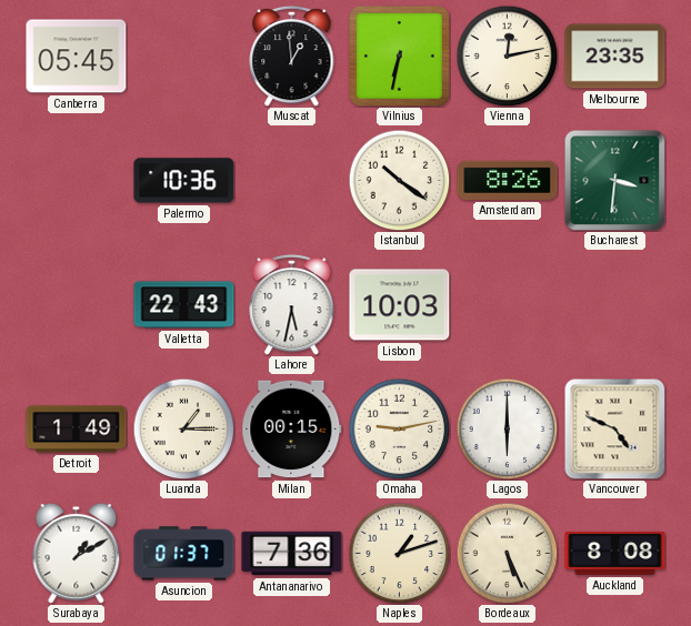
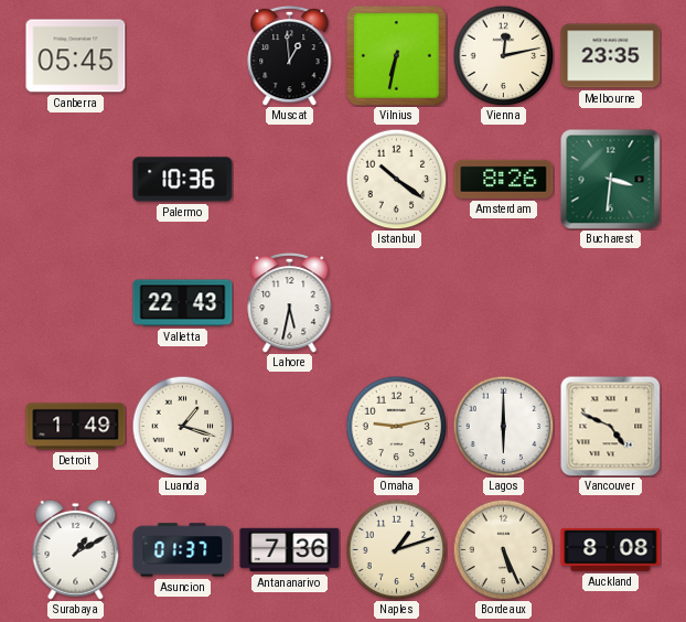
Lisbon: 10:03 -> none
Luanda: 1:15 -> 1:18
Milan: 00:15 -> none
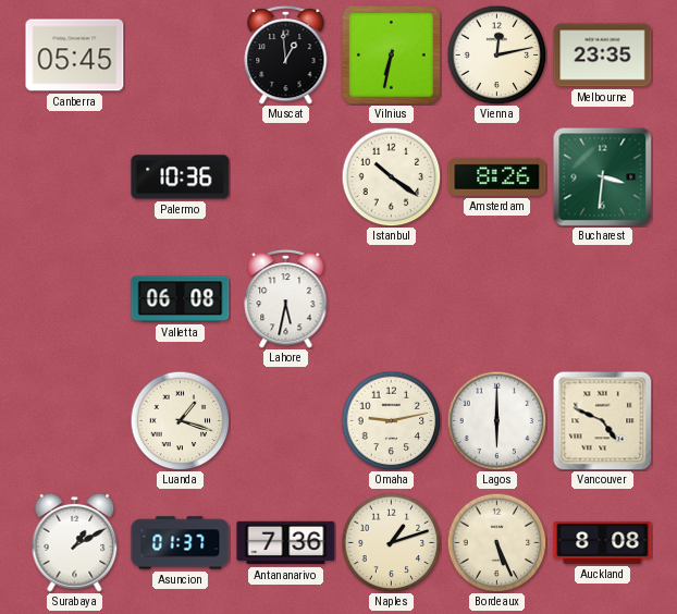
Valletta: 22:43 -> 06:08
Detroit: 1:49 -> none
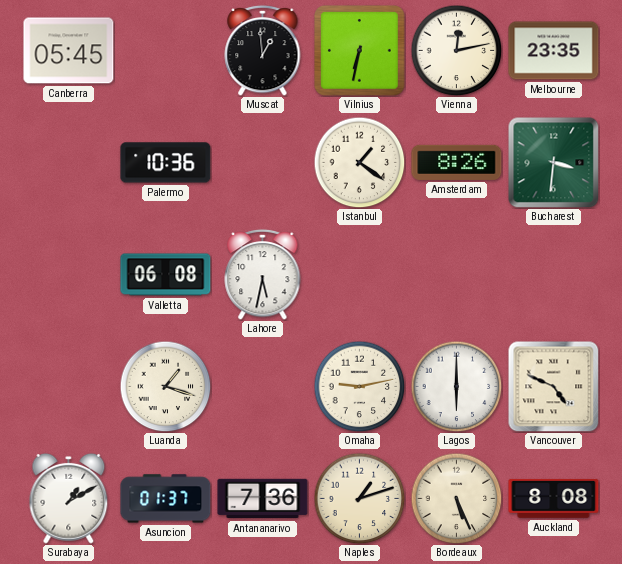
Istanbul: 10:21 -> 1:21
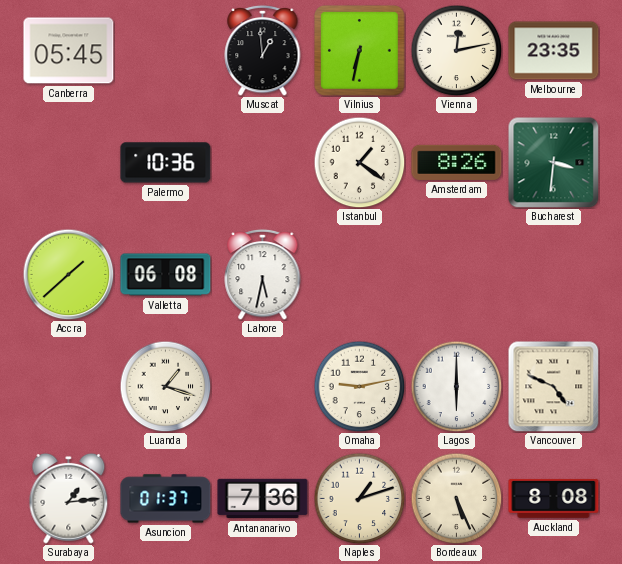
Accra: none -> 1:38
Surabaya: 1:10 -> 1:14
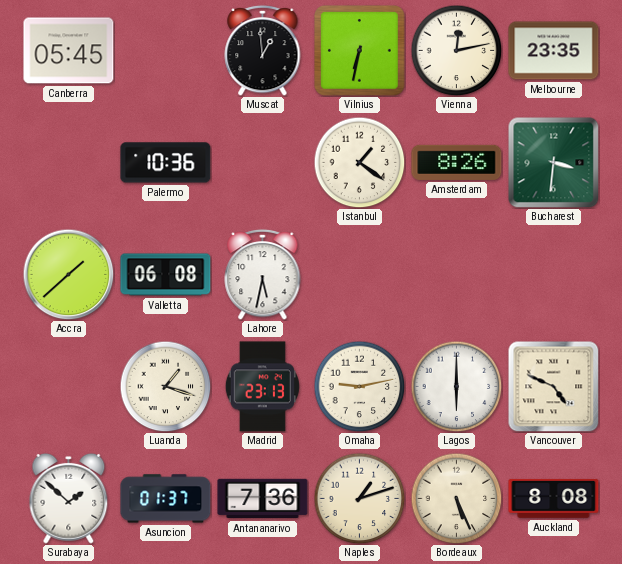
Madrid: none -> 23:13
Surabaya: 1:14 -> 1:52
